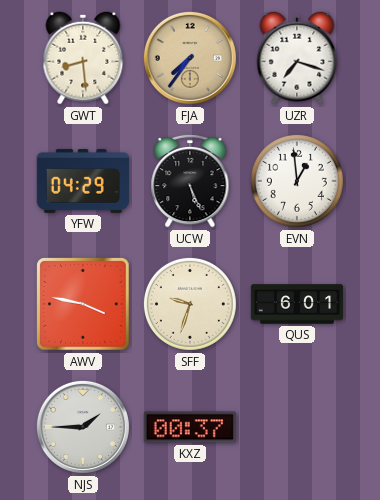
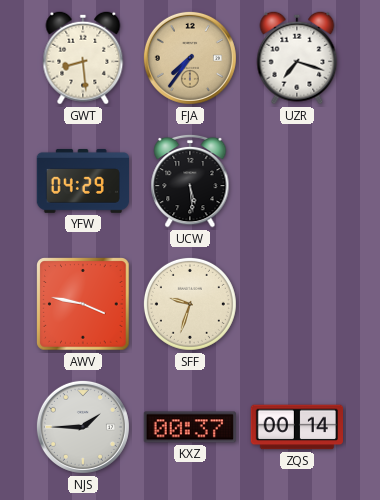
UCW: 5:26 -> 5:29
EVN: 12:59 -> none
QUS: 6:01 -> none
ZQS: none -> 00:14
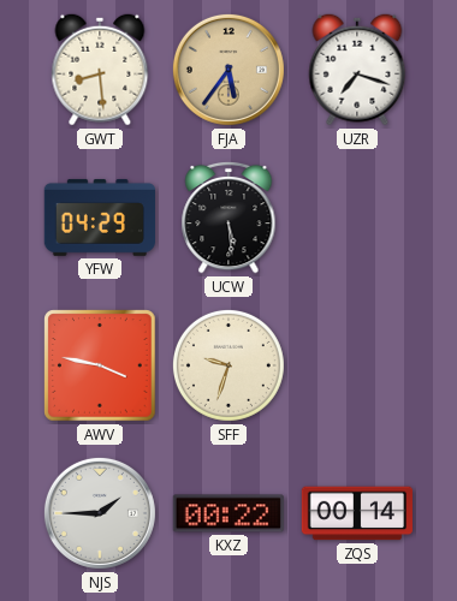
FJA: 7:36 -> 5:36
KXZ: 00:37 -> 00:22
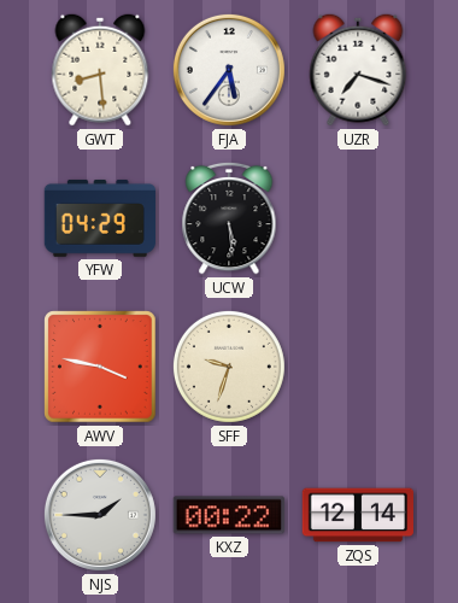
FJA dial: champagne -> white
ZQS: 00:14 -> 12:14
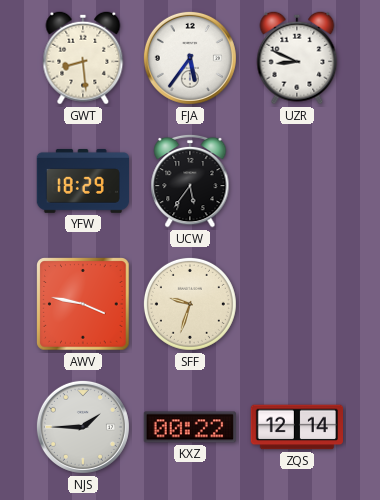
UZR: 7:18 -> 8:49
YFW: 04:29 -> 18:29
UCW: 5:29 -> 5:36
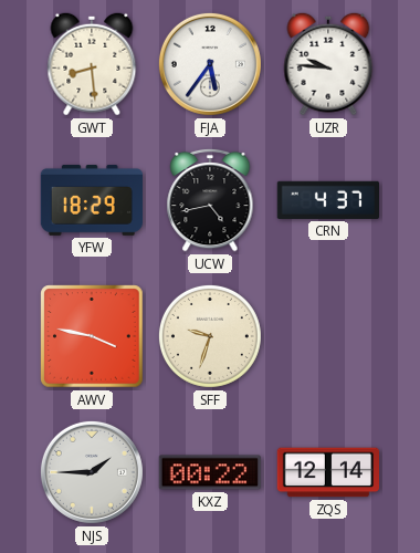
UZR: 8:49 -> 9:46
UCW: 5:36 -> 4:43
CRN: none -> 4:37
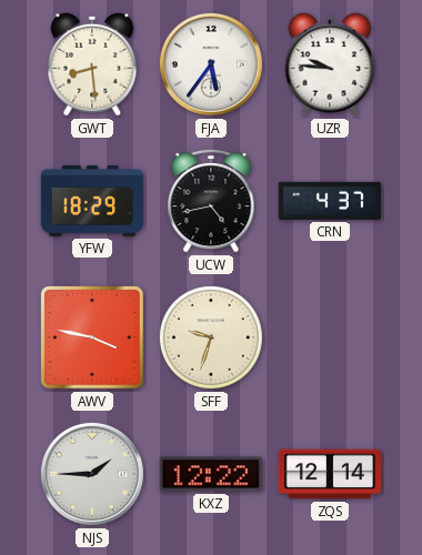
KXZ: 00:22 -> 12:22
